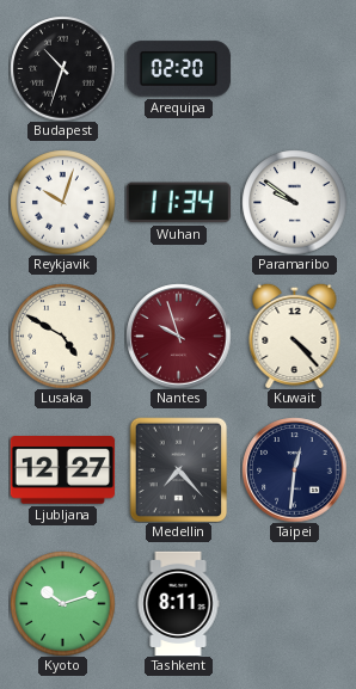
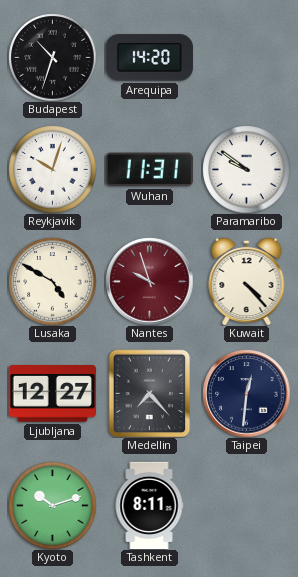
Arequipa: 02:20 -> 14:20
Wuhan: 11:34 -> 11:31
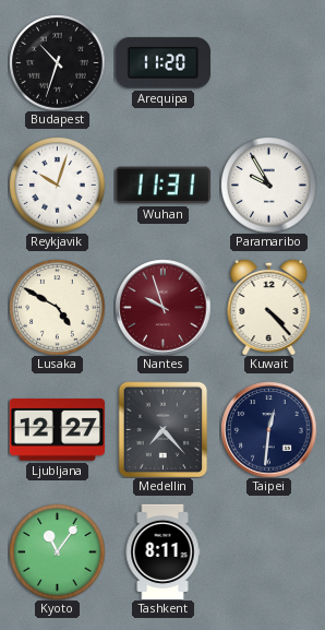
Arequipa: 14:20 -> 11:20
Paramaribo: 9:51 -> 9:55
Kyoto: 10:12 -> 11:06
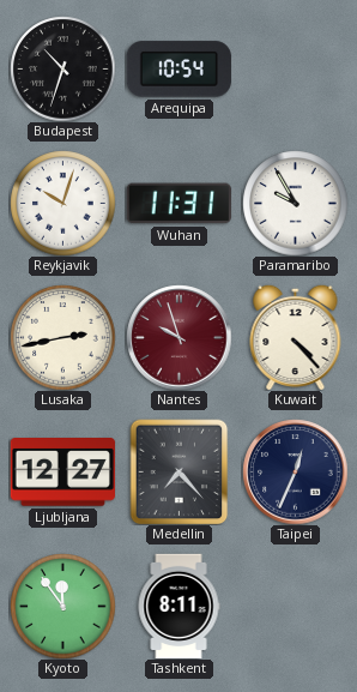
Arequipa: 11:20 -> 10:54
Lusaka: 4:50 -> 2:43
Taipei: 12:31 -> 12:34
Kyoto: 11:06 -> 11:54
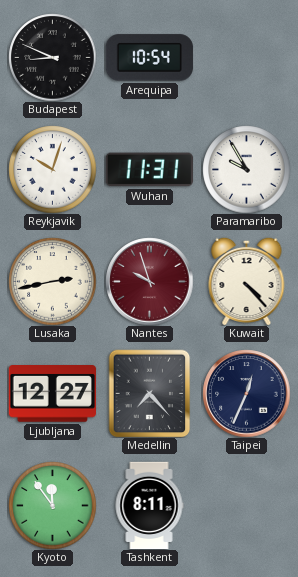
Budapest: 10:33 -> 8:49
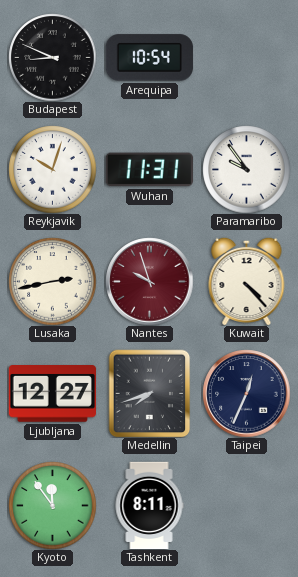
Paramaribo: 9:55 -> 9:54
Medellin: 7:23 -> 7:42
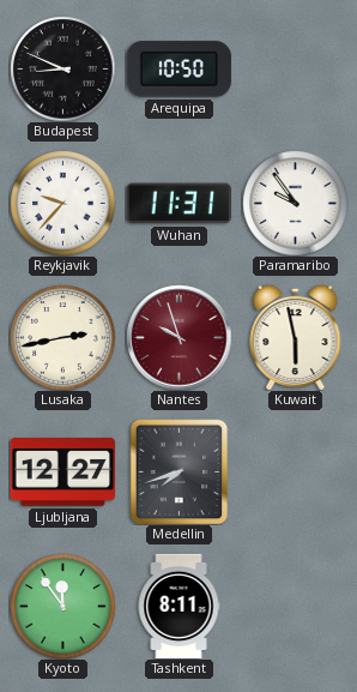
Arequipa: 10:54 -> 10:50
Reykjavik: 10:03 -> 9:37
Kuwait: 4:23 -> 5:58
Taipei: 12:34 -> none
